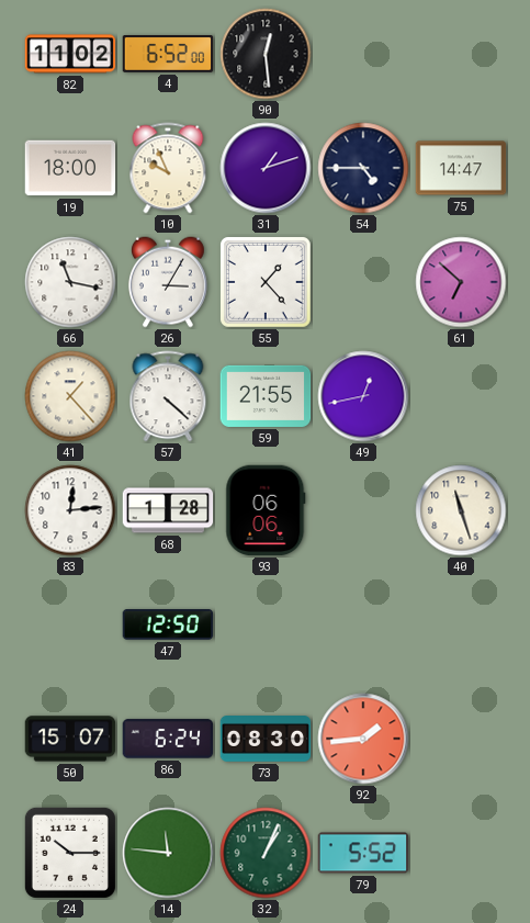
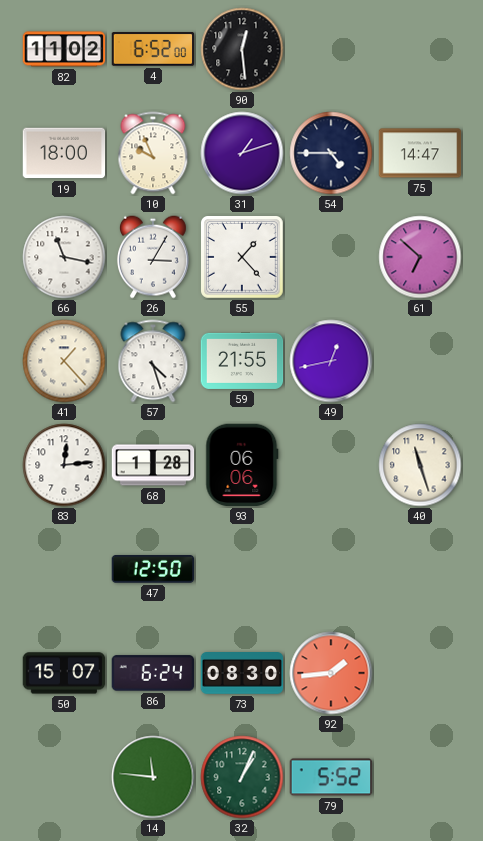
57: 4:22 -> 4:27
24: 10:15 -> none
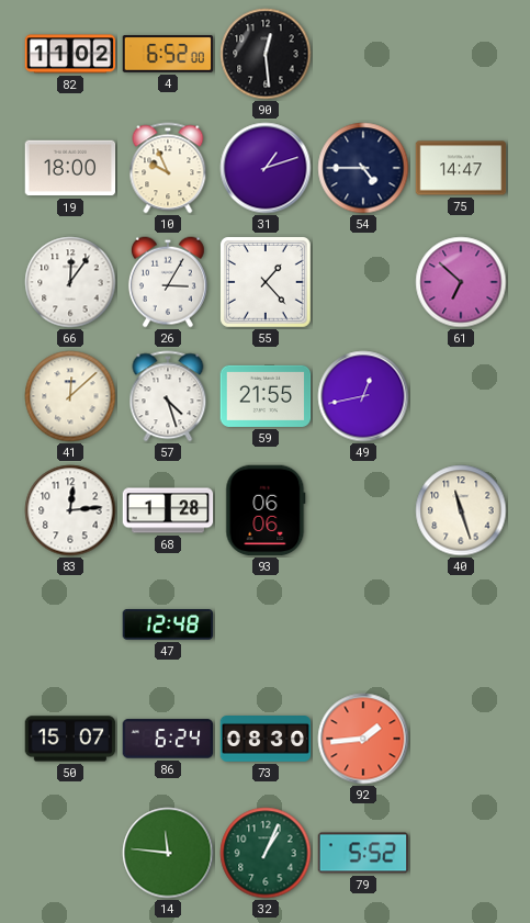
66: 11:17 -> 12:06
41: 1:23 -> 12:08
47: 12:50 -> 12:48
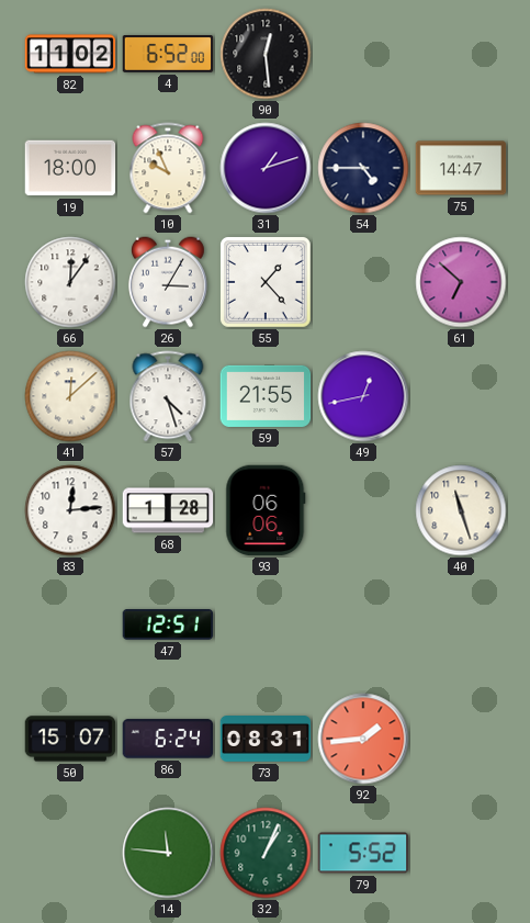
47: 12:48 -> 12:51
73: 08:30 -> 08:31
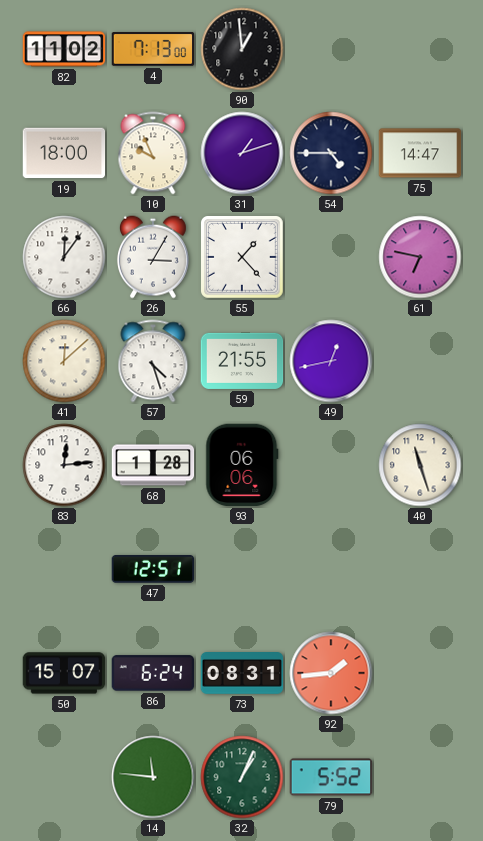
4: 6:52 -> 7:13
90: 12:29 -> 12:59
61: 6:52 -> 6:47
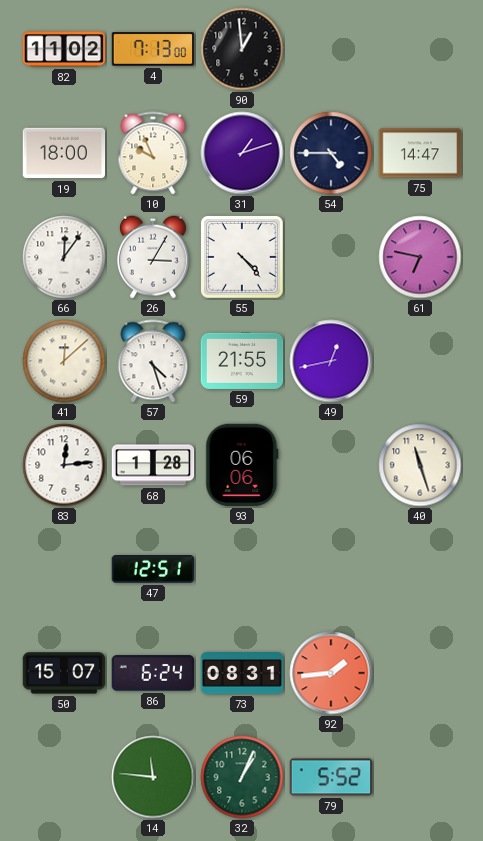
55: 1:23 -> 4:23
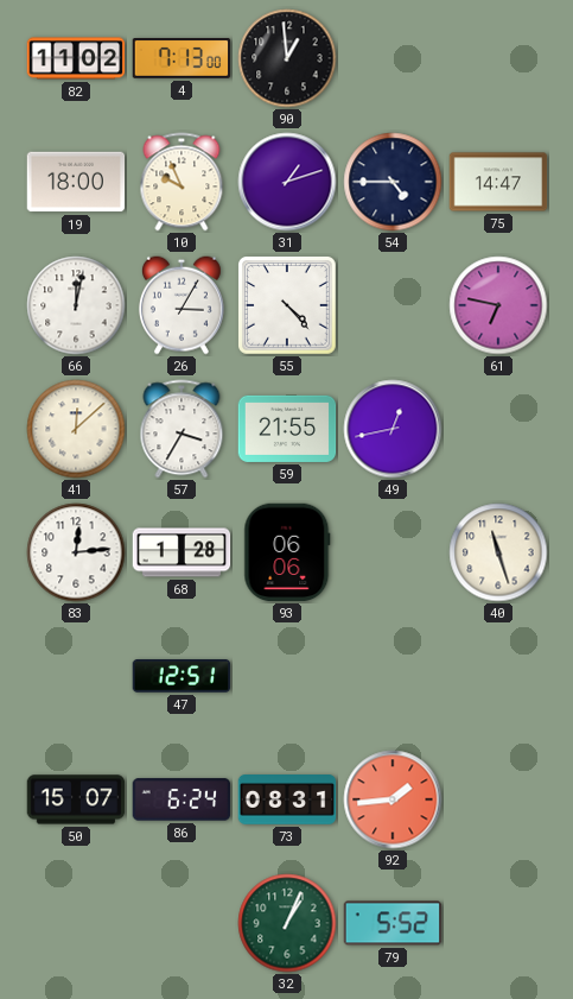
66: 12:06 -> 12:02
57: 4:27 -> 3:35
14: 11:46 -> none
